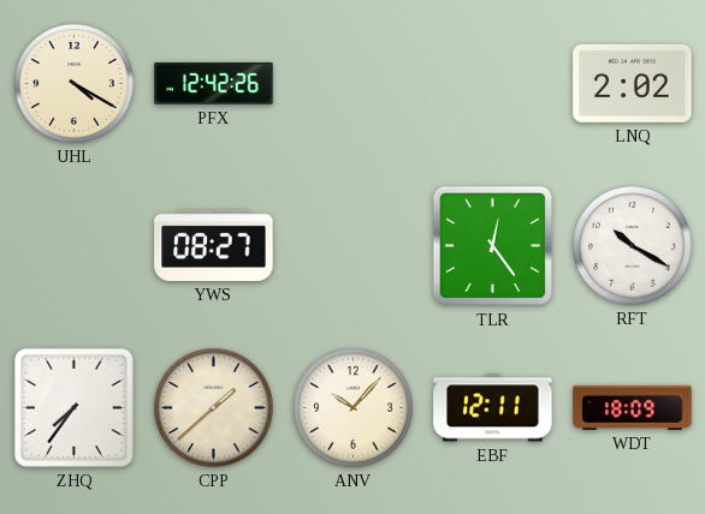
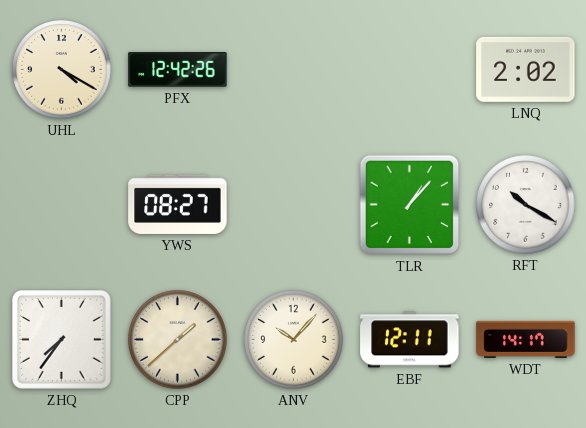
TLR: 12:24 -> 1:07
WDT: 18:09 -> 14:17
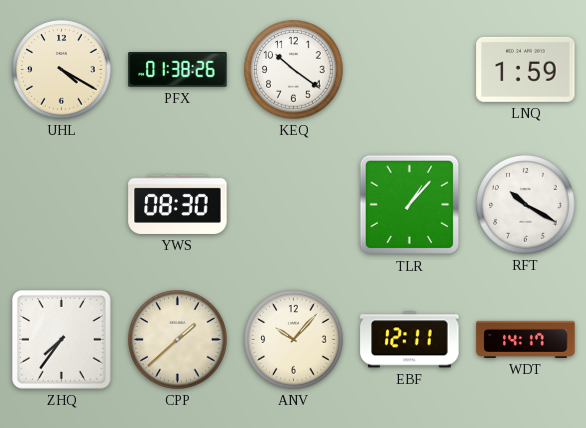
PFX: 12:42 -> 01:38
KEQ: none -> 10:21
LNQ: 2:02 -> 1:59
YWS: 08:27 -> 08:30
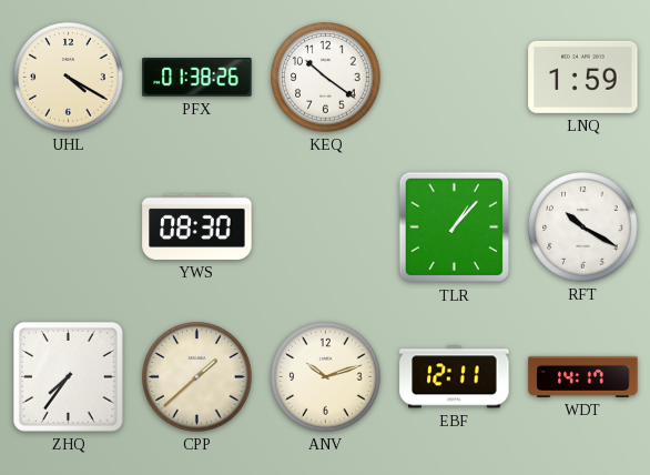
ANV: 10:07 -> 10:12
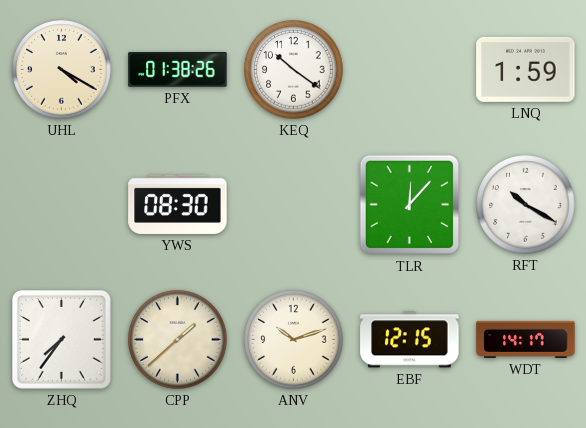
TLR: 1:07 -> 12:07
EBF: 12:11 -> 12:15
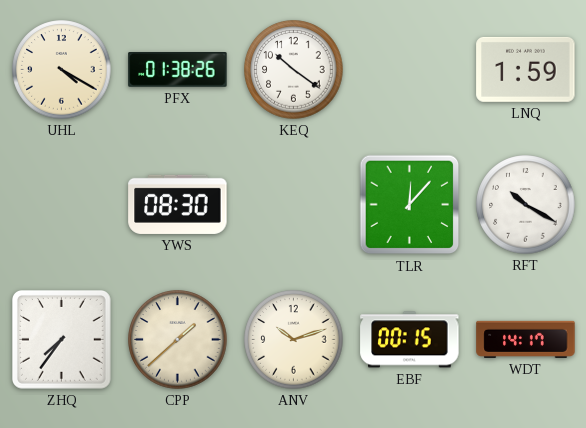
EBF: 12:15 -> 00:15
